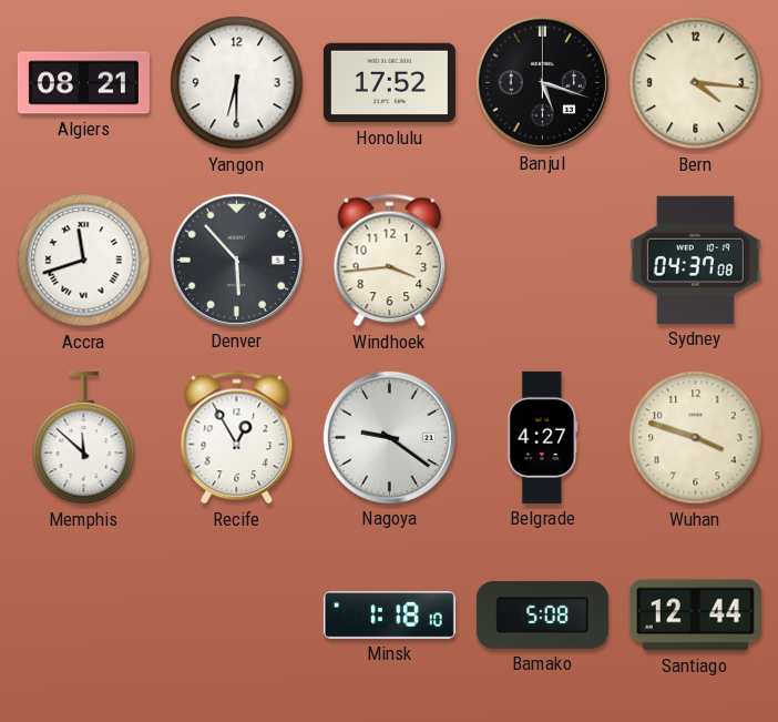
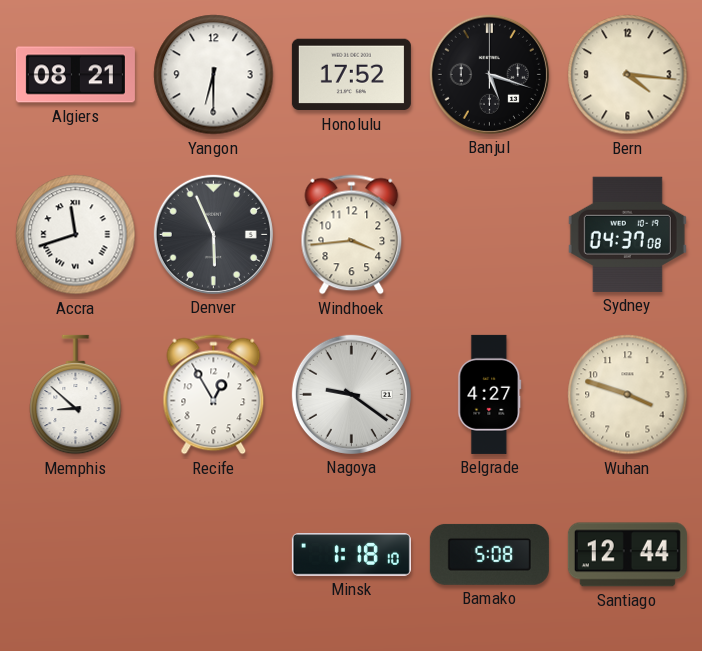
Denver: 5:53 -> 5:56
Memphis: 11:52 -> 8:52
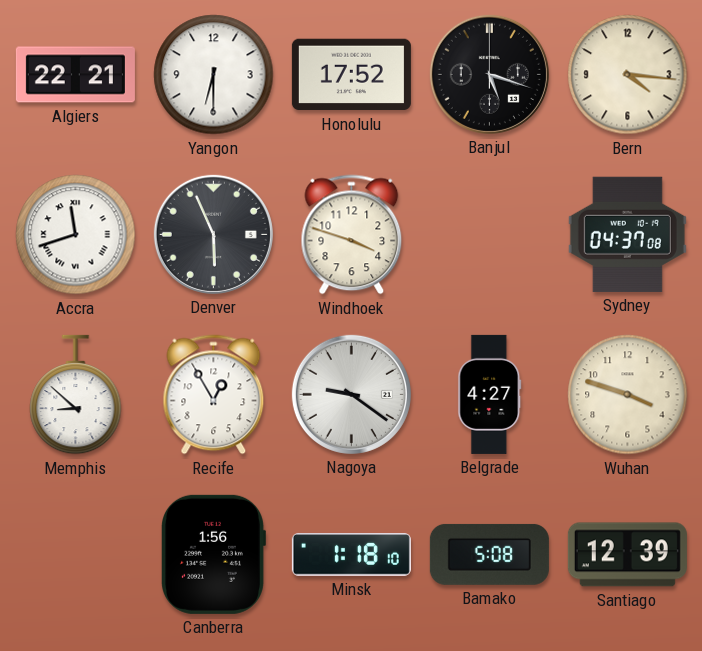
Algiers: 08:21 -> 22:21
Windhoek: 3:44 -> 3:48
Canberra: none -> 1:56
Santiago: 12:44 -> 12:39
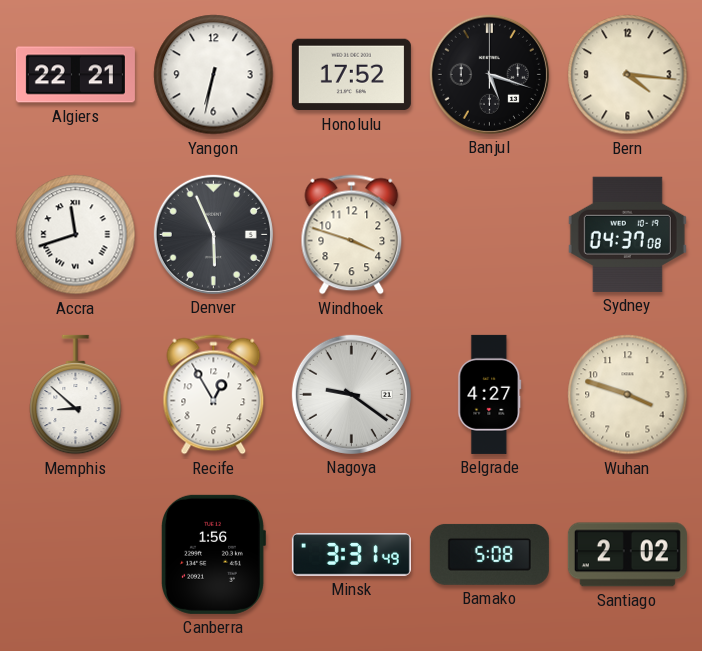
Yangon: 6:30 -> 6:32
Minsk: 1:18 -> 3:31
Santiago: 12:39 -> 2:02
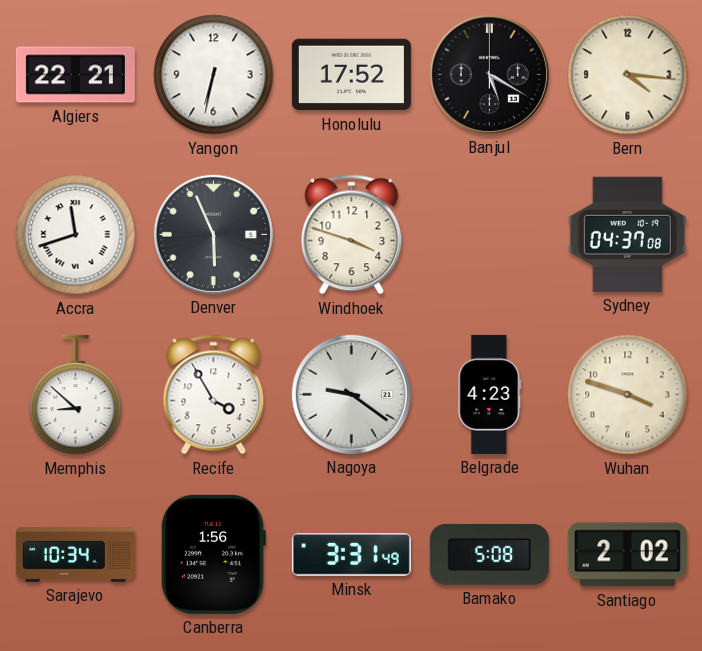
Banjul: 5:18 -> 5:20
Recife: 12:55 -> 3:55
Belgrade: 4:27 -> 4:23
Sarajevo: none -> 10:34
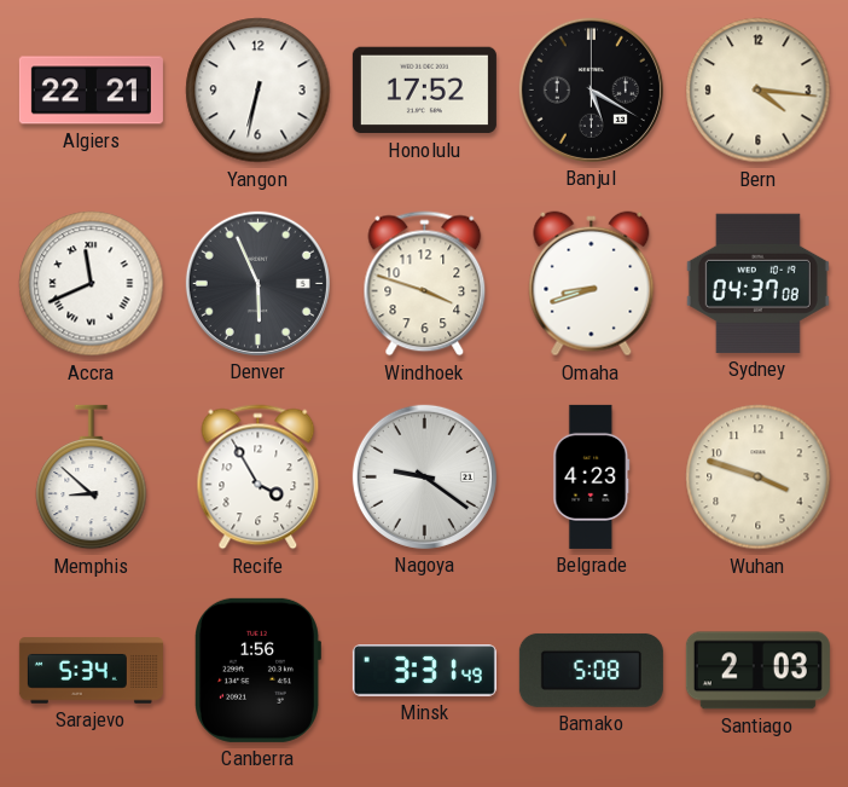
Accra: 11:42 -> 11:41
Omaha: none -> 8:42
Sarajevo: 10:34 -> 5:34
Santiago: 2:02 -> 2:03
